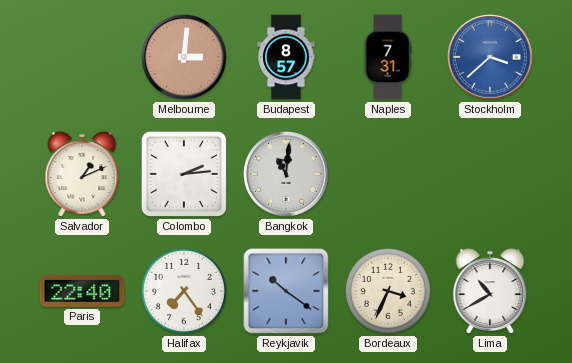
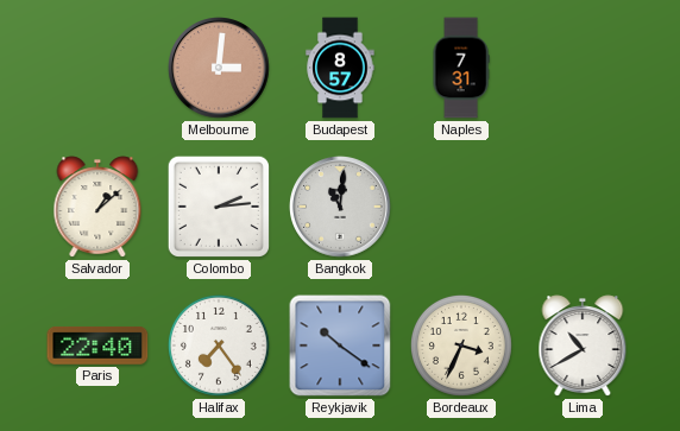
Stockholm: 3:38 -> none
Salvador: 1:11 -> 1:08
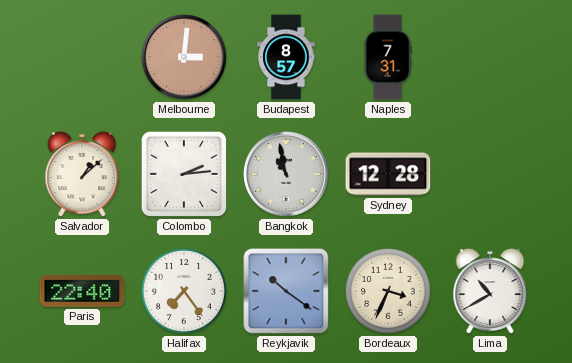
Bangkok: 11:01 -> 10:58
Sydney: none -> 12:28
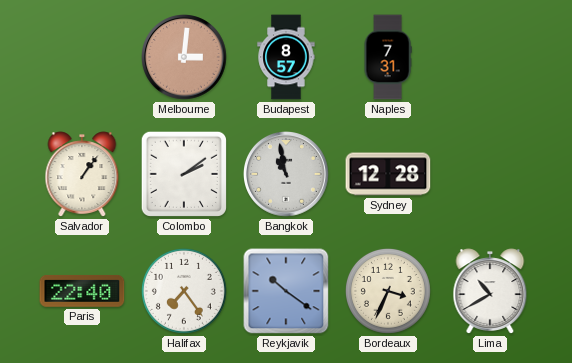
Salvador: 1:08 -> 1:06
Colombo: 2:14 -> 2:09
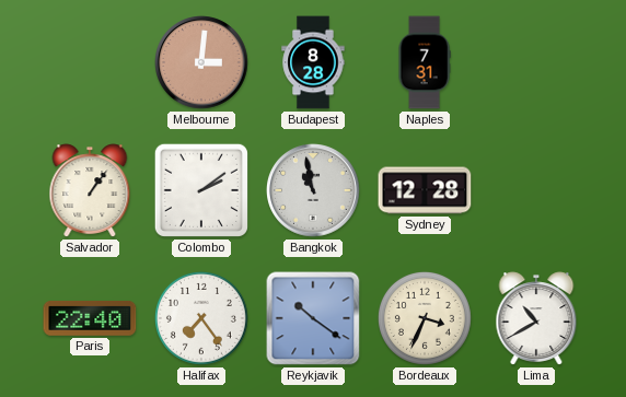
Budapest: 8:57 -> 8:28
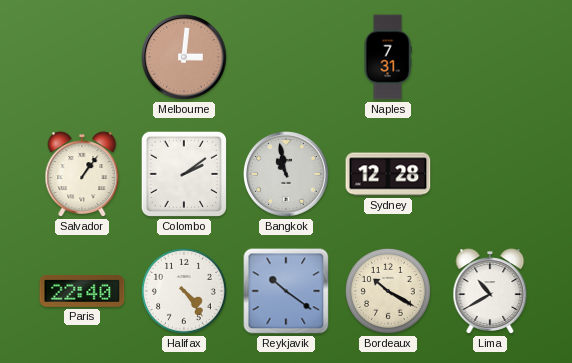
Budapest: 8:28 -> none
Halifax: 7:24 -> 4:24
Bordeaux: 3:34 -> 10:20
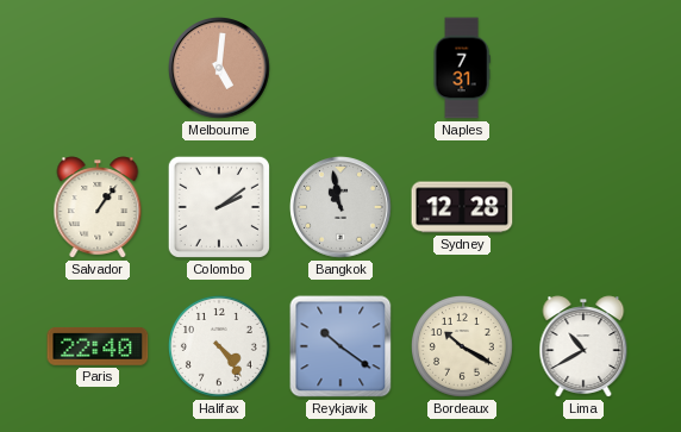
Melbourne: 3:01 -> 5:01
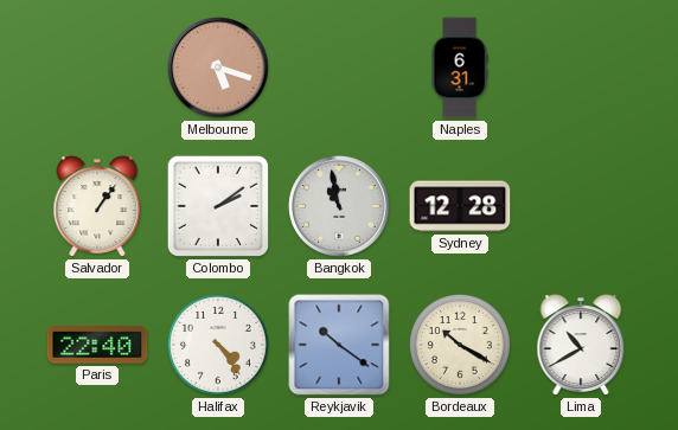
Melbourne: 5:01 -> 5:18
Naples: 7:31 -> 6:31
